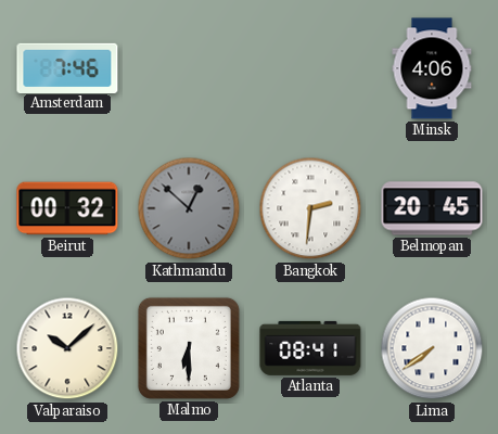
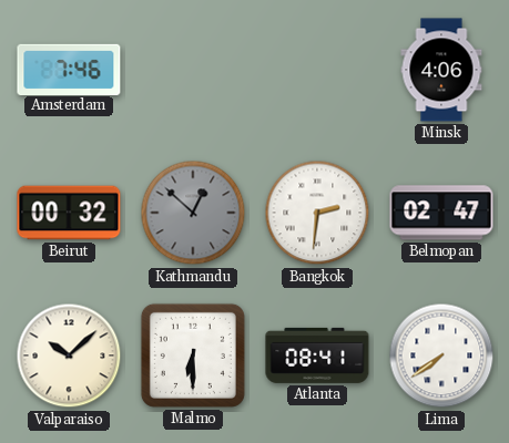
Belmopan: 20:45 -> 02:47
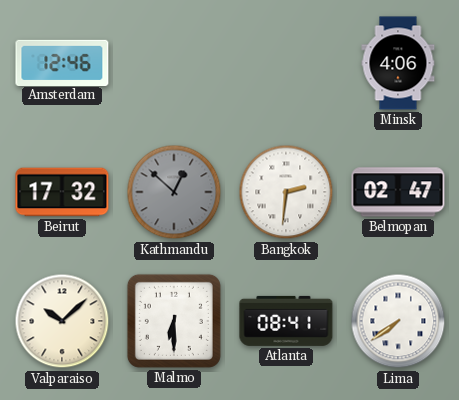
Amsterdam: 7:46 -> 12:46
Beirut: 00:32 -> 17:32
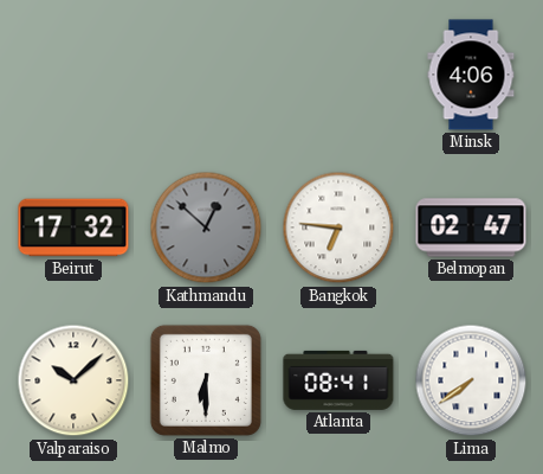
Amsterdam: 12:46 -> none
Bangkok: 2:31 -> 6:46
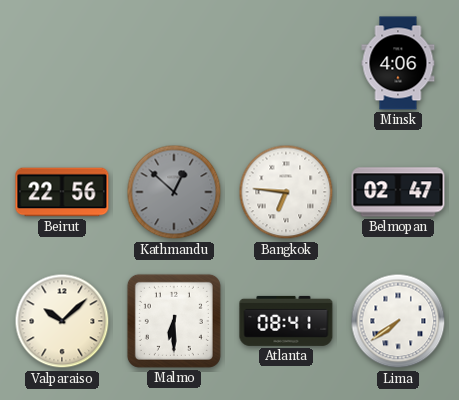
Beirut: 17:32 -> 22:56
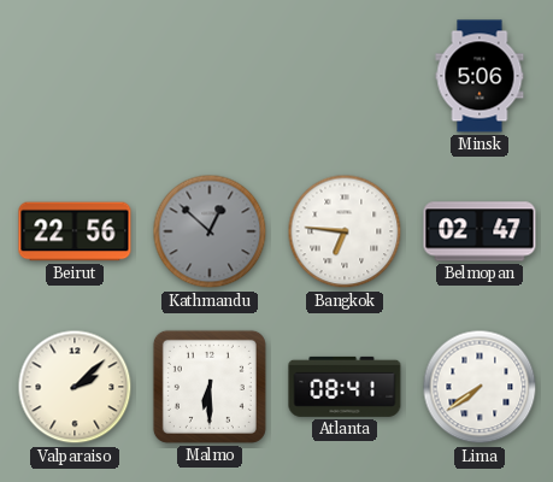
Minsk: 4:06 -> 5:06
Valparaiso: 10:08 -> 2:08
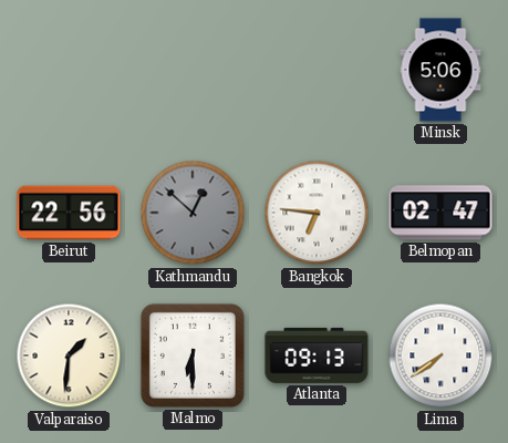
Valparaiso: 2:08 -> 1:31
Atlanta: 08:41 -> 09:13
